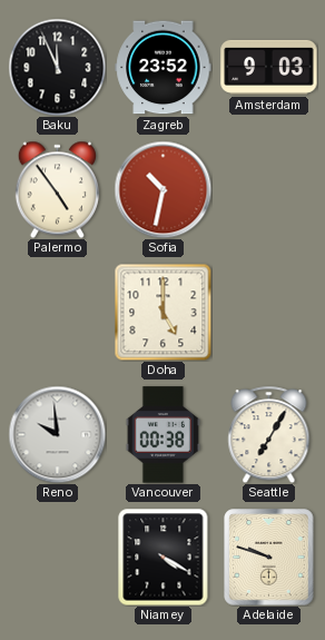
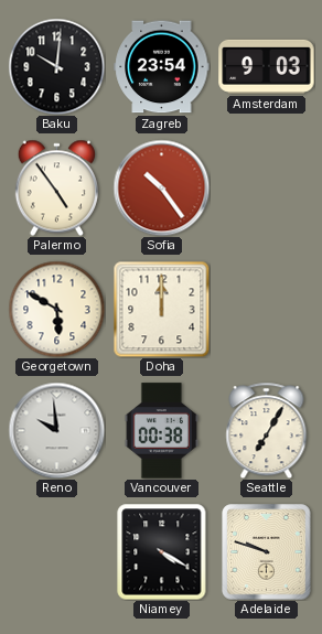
Baku: 11:56 -> 10:01
Zagreb: 23:52 -> 23:54
Sofia: 10:32 -> 10:24
Georgetown: none -> 5:50
Doha: 5:00 -> 12:00
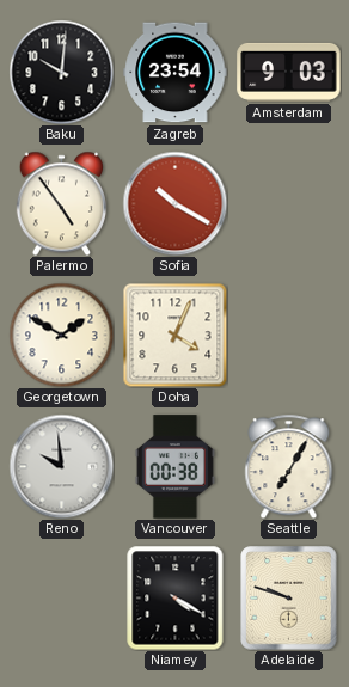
Sofia: 10:24 -> 10:20
Georgetown: 5:50 -> 1:50
Doha: 12:00 -> 4:04
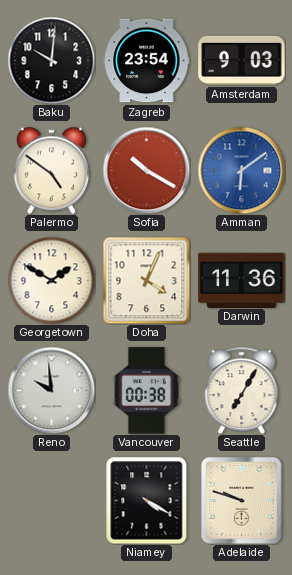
Palermo: 4:54 -> 4:51
Amman: none -> 6:09
Darwin: none -> 11:36
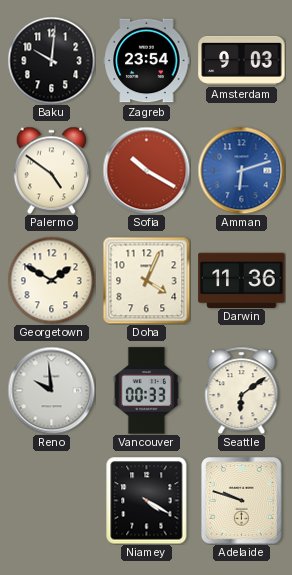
Amman: 6:09 -> 6:12
Vancouver: 00:38 -> 00:33
Seattle: 7:05 -> 6:09
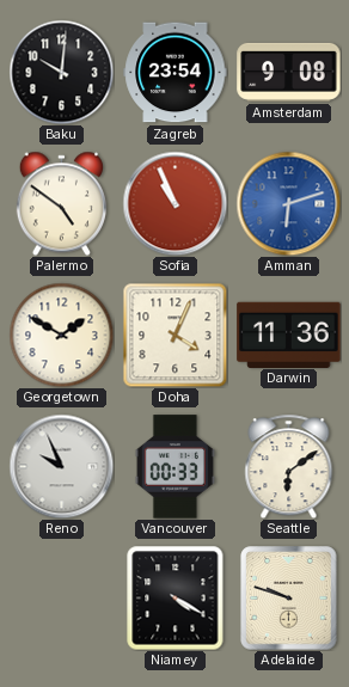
Amsterdam: 9:03 -> 9:08
Sofia: 10:20 -> 10:56
Reno: 9:59 -> 9:56
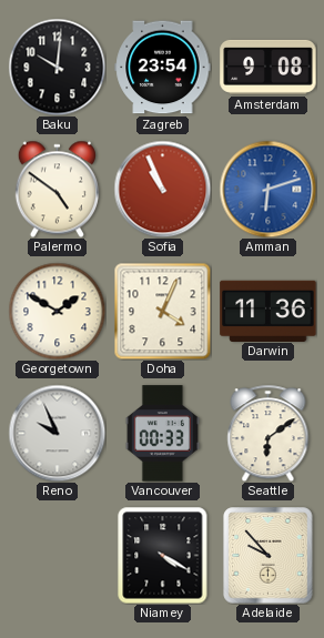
Adelaide: 9:48 -> 9:53
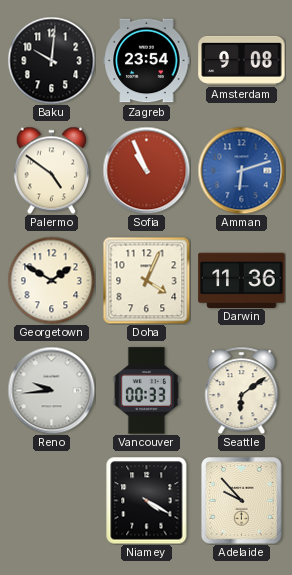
Reno: 9:56 -> 9:44
